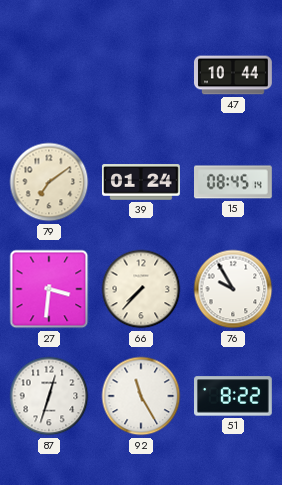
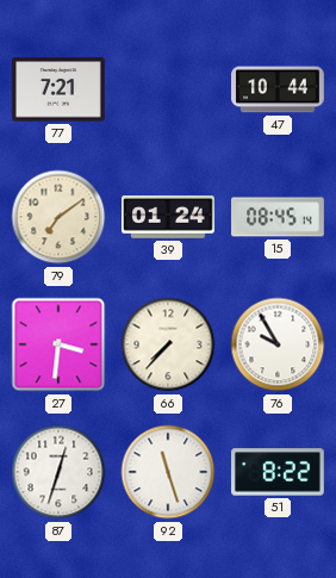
77: none -> 7:21
92: 11:25 -> 11:27
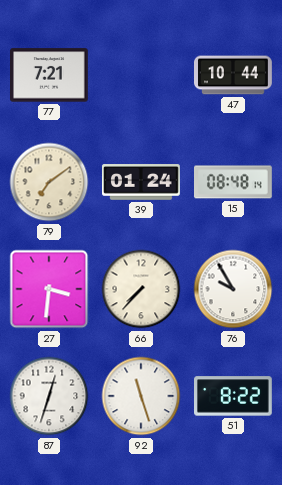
15: 08:45 -> 08:48
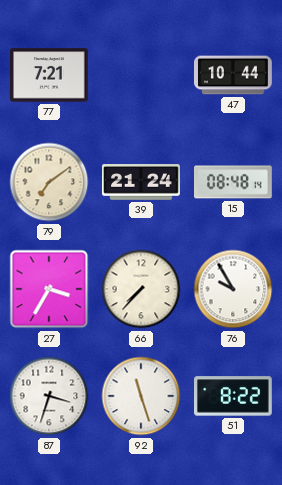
39: 01:24 -> 21:24
27: 3:31 -> 3:35
87: 12:33 -> 3:33
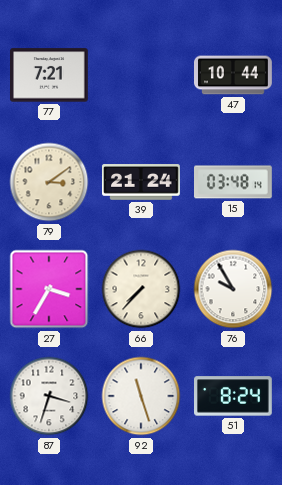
79: 7:09 -> 3:09
15: 08:48 -> 03:48
51: 8:22 -> 8:24
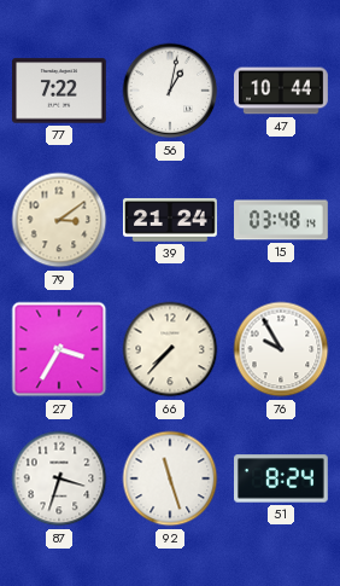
77: 7:21 -> 7:22
56: none -> 1:02
